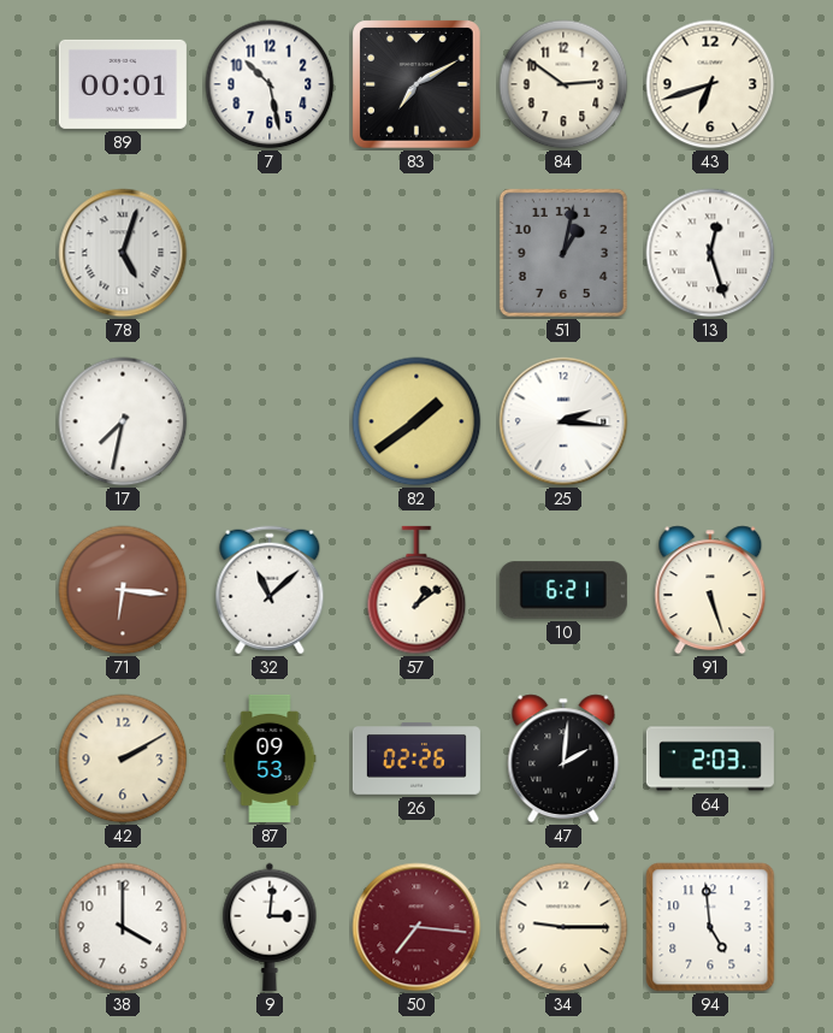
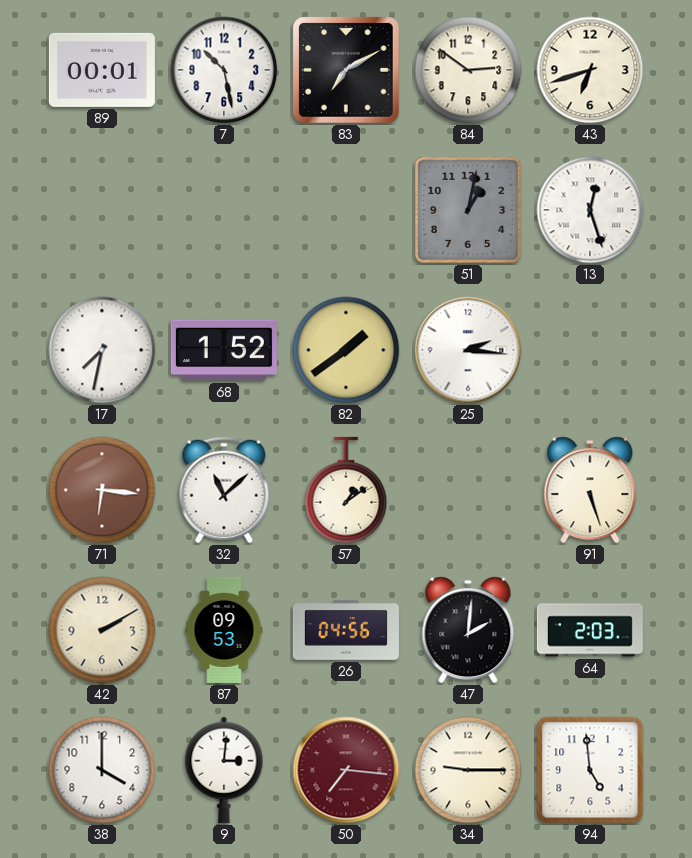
78: 5:03 -> none
68: none -> 1:52
10: 6:21 -> none
26: 02:26 -> 04:56
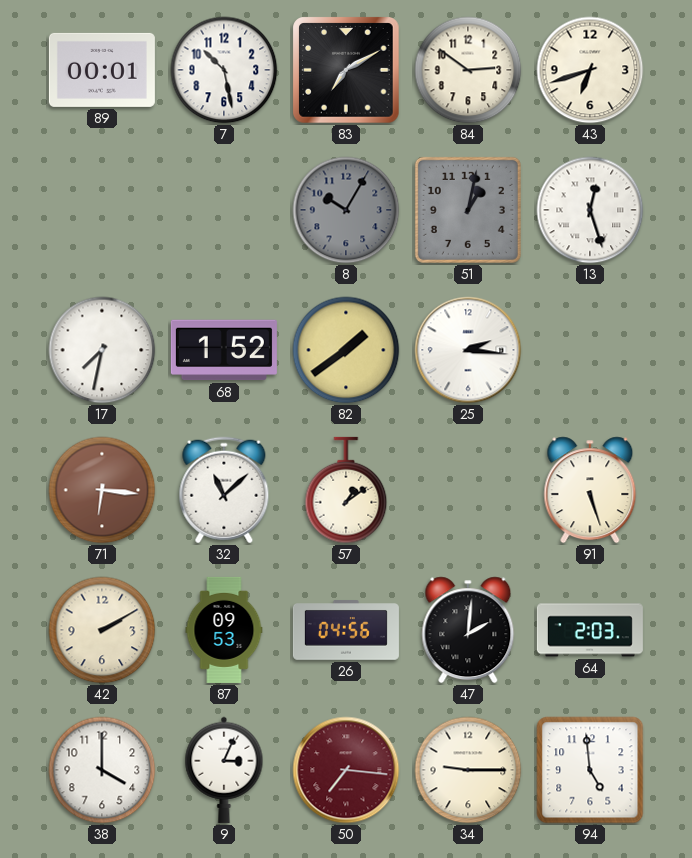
8: none -> 10:05
9: 3:01 -> 3:04
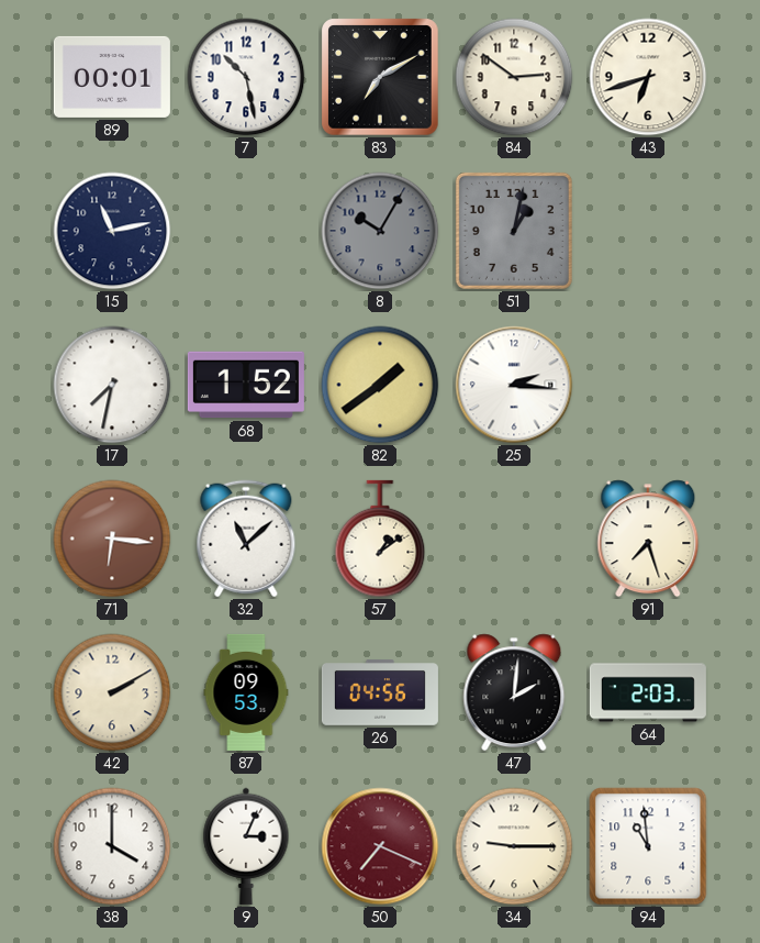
15: none -> 11:13
13: 12:27 -> none
91: 5:27 -> 7:27
50: 7:16 -> 7:19
94: 4:59 -> 10:59
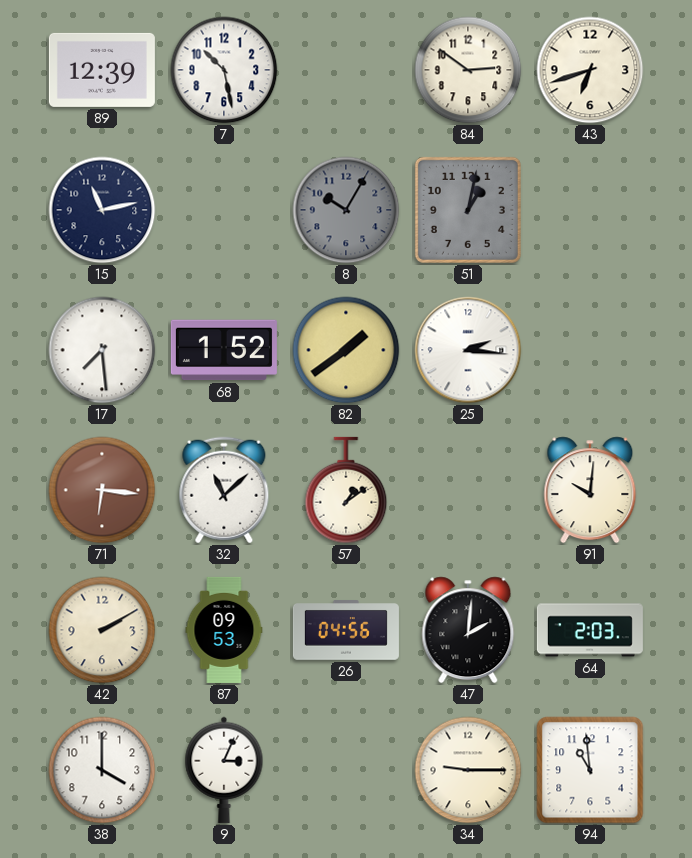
89: 00:01 -> 12:39
83: 7:10 -> none
17: 7:32 -> 7:29
91: 7:27 -> 10:01
50: 7:19 -> none
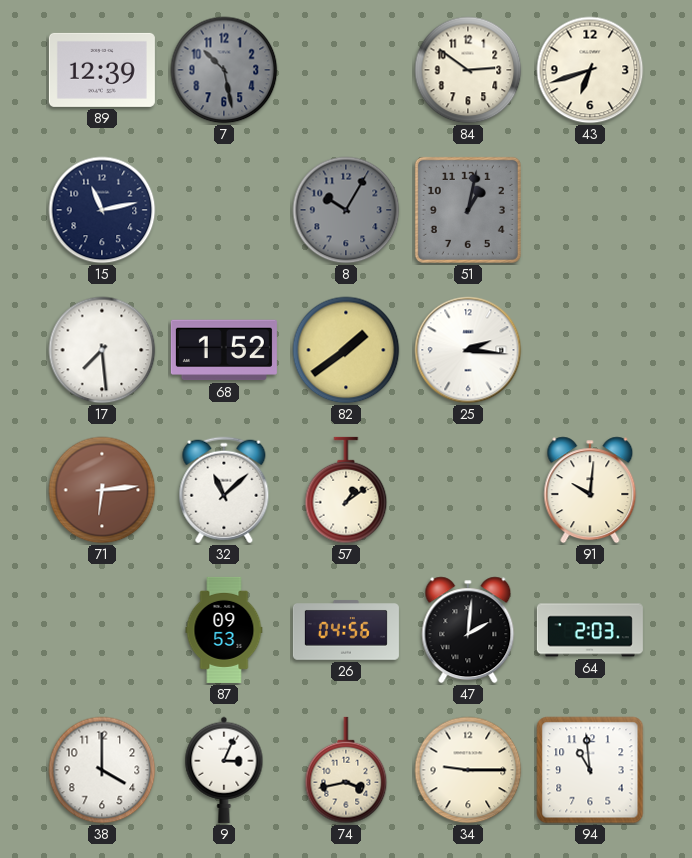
7 dial: white -> grey
71: 6:16 -> 6:14
42: 2:10 -> none
74: none -> 3:43
